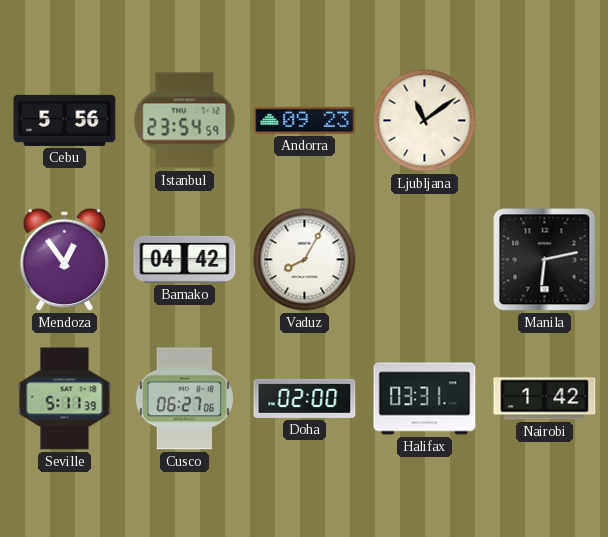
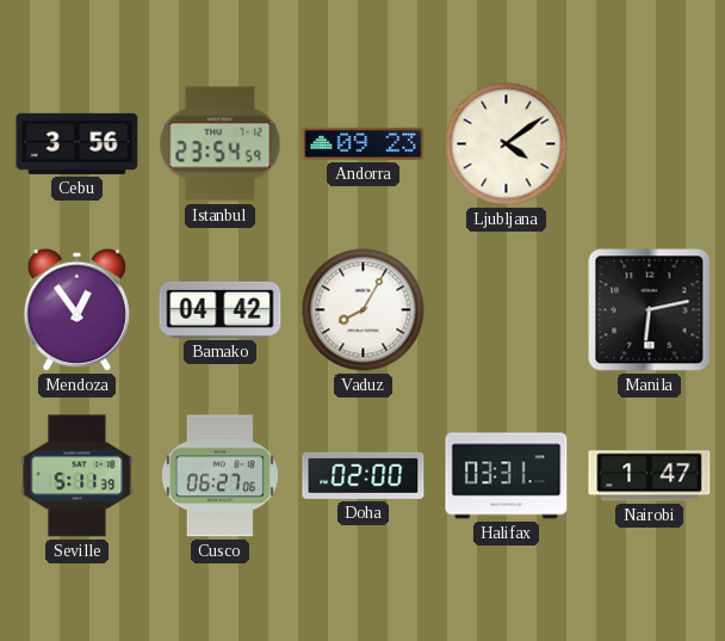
Cebu: 5:56 -> 3:56
Ljubljana: 11:09 -> 4:09
Nairobi: 1:42 -> 1:47
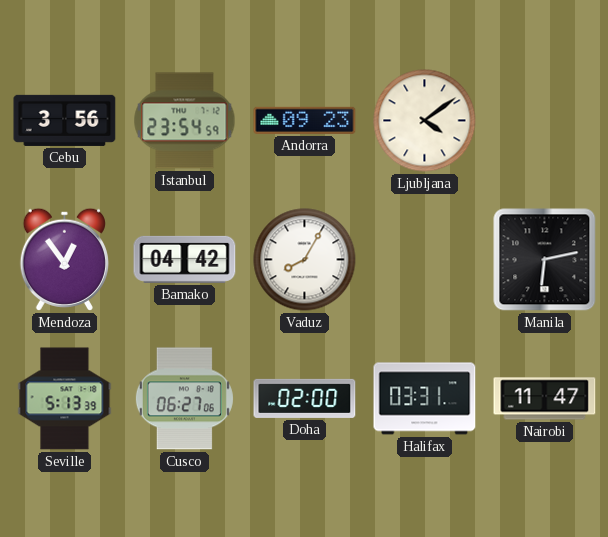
Seville: 5:11 -> 5:13
Nairobi: 1:47 -> 11:47
